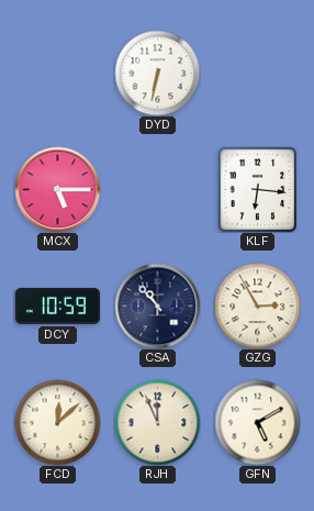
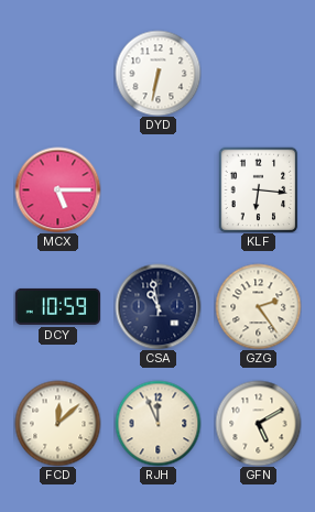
CSA: 10:53 -> 10:58
GZG: 2:55 -> 2:24
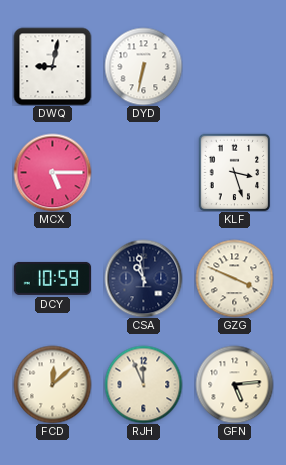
DWQ: none -> 9:02
KLF: 6:16 -> 3:27
GZG: 2:24 -> 3:49
GFN: 5:10 -> 5:14
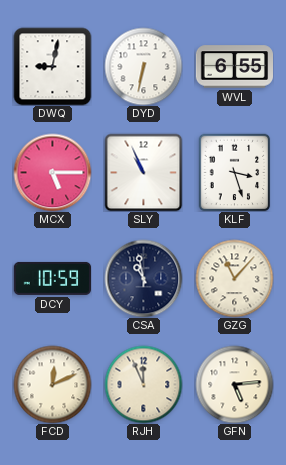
WVL: none -> 6:55
SLY: none -> 10:56
GZG: 3:49 -> 11:07
FCD: 12:08 -> 12:11
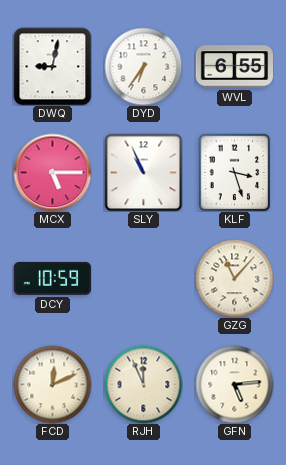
DYD: 6:32 -> 6:36
CSA: 10:58 -> none
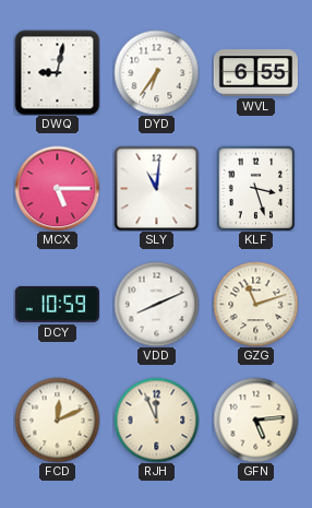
SLY: 10:56 -> 11:01
VDD: none -> 8:11
GZG: 11:07 -> 11:12
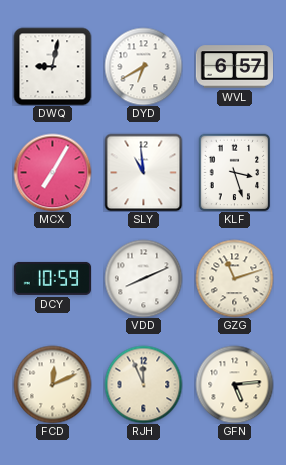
DYD: 6:36 -> 6:40
WVL: 6:55 -> 6:57
MCX: 5:15 -> 7:05
SLY: 11:01 -> 10:59
